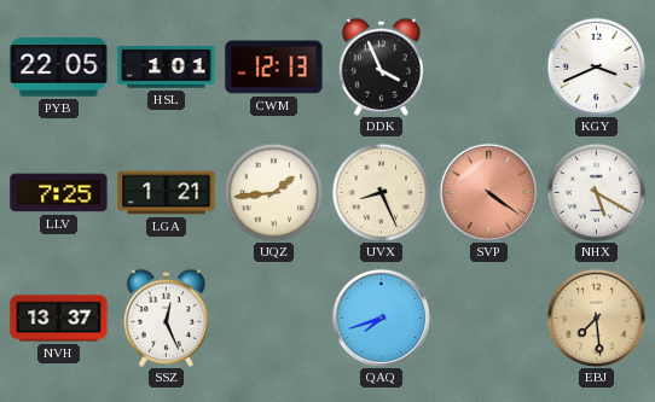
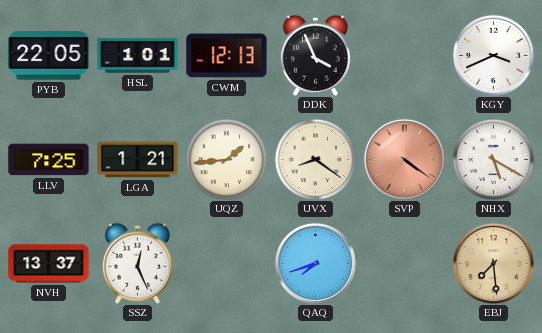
UVX: 8:26 -> 8:21
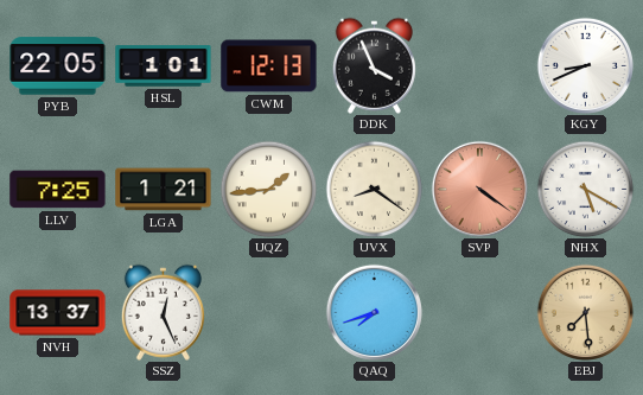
KGY: 3:41 -> 8:41
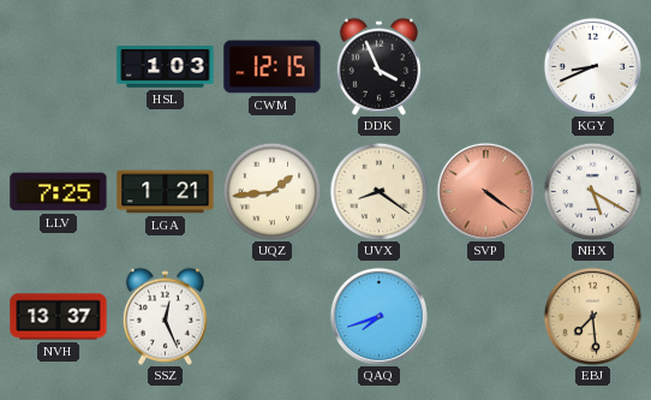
PYB: 22:05 -> none
HSL: 1:01 -> 1:03
CWM: 12:13 -> 12:15
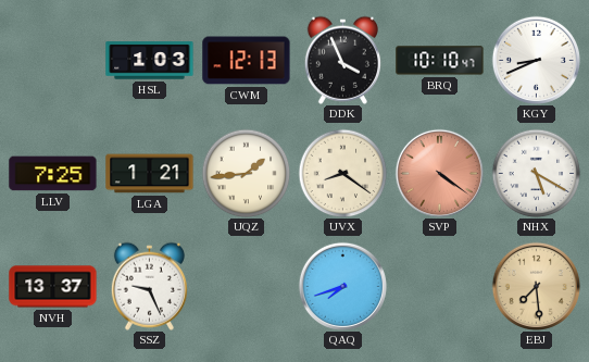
CWM: 12:15 -> 12:13
BRQ: none -> 10:10
SSZ: 12:26 -> 9:26
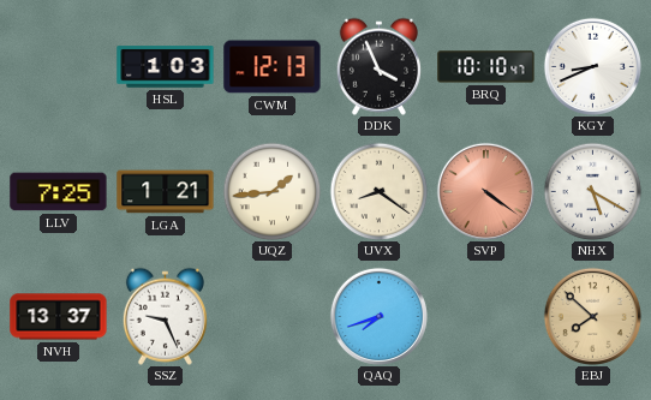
EBJ: 7:29 -> 7:52
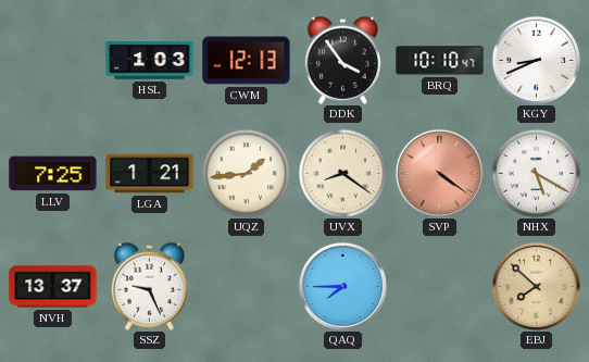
DDK: 3:56 -> 3:54
QAQ: 7:42 -> 7:45
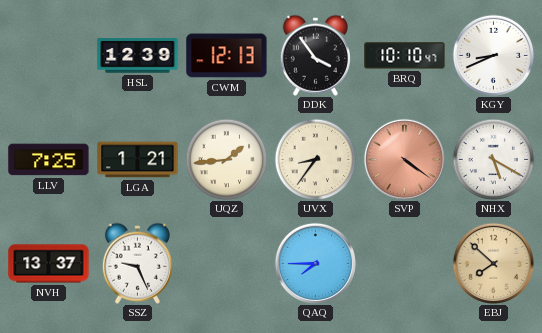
HSL: 1:03 -> 12:39
UVX: 8:21 -> 8:36
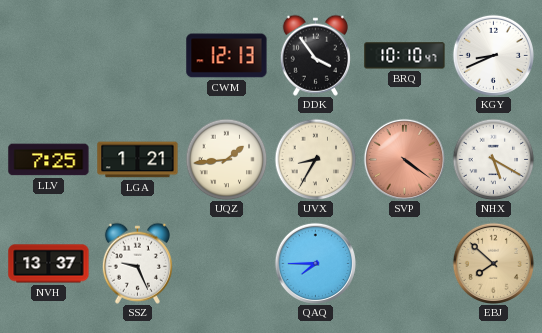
HSL: 12:39 -> none
UVX: 8:36 -> 8:35
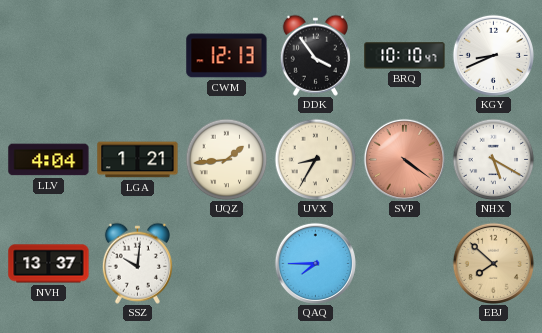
LLV: 7:25 -> 4:04
SSZ: 9:26 -> 10:01
